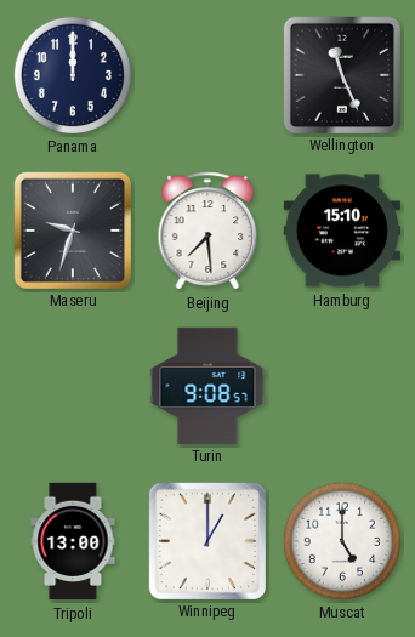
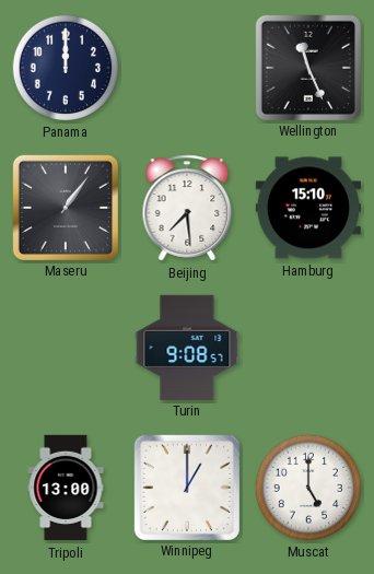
Maseru: 9:33 -> 1:06
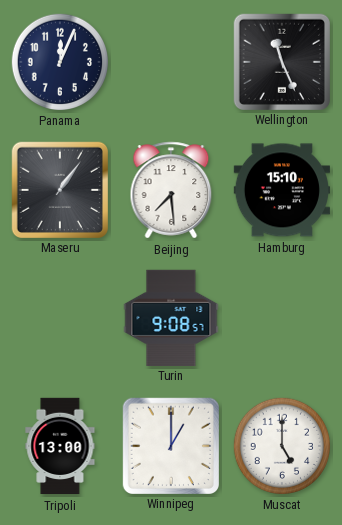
Panama: 12:00 -> 12:04
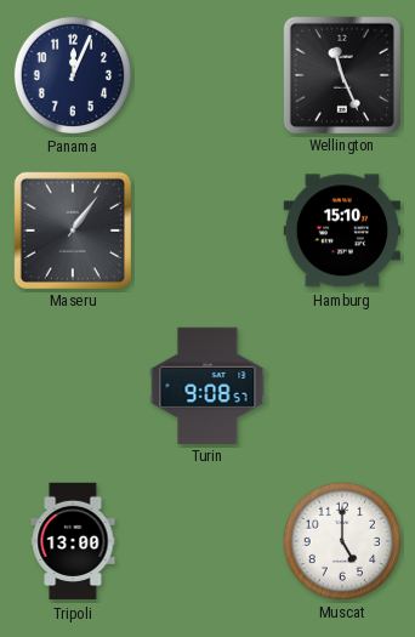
Beijing: 7:29 -> none
Winnipeg: 1:00 -> none
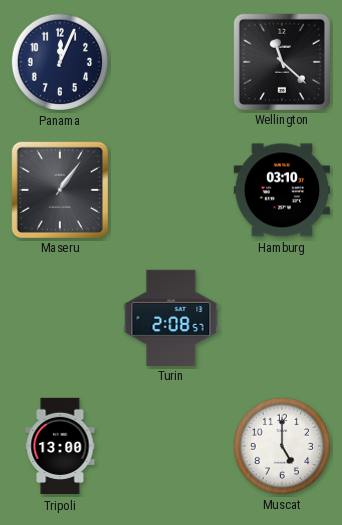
Wellington: 11:26 -> 11:22
Hamburg: 15:10 -> 03:10
Turin: 9:08 -> 2:08
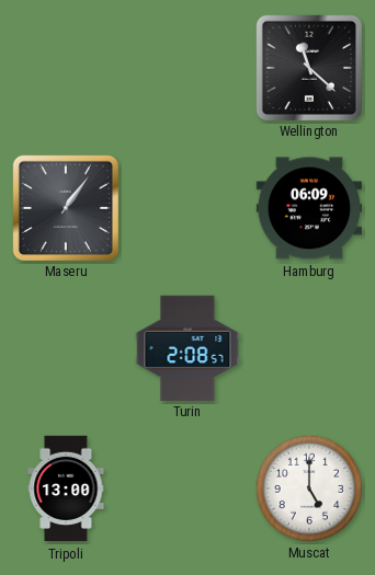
Panama: 12:04 -> none
Hamburg: 03:10 -> 06:09
